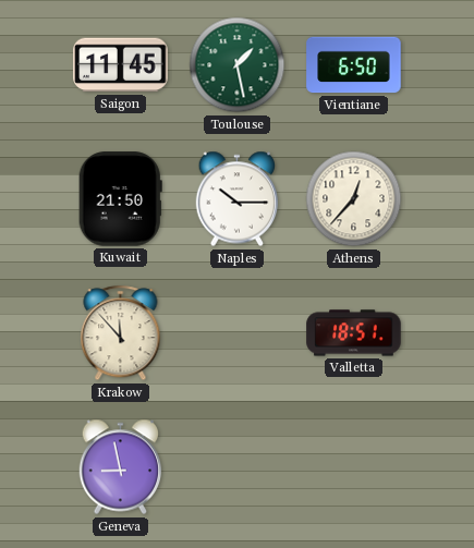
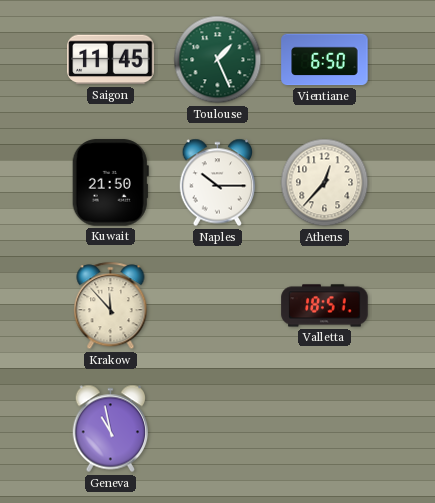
Toulouse: 1:28 -> 1:26
Geneva: 8:58 -> 10:58
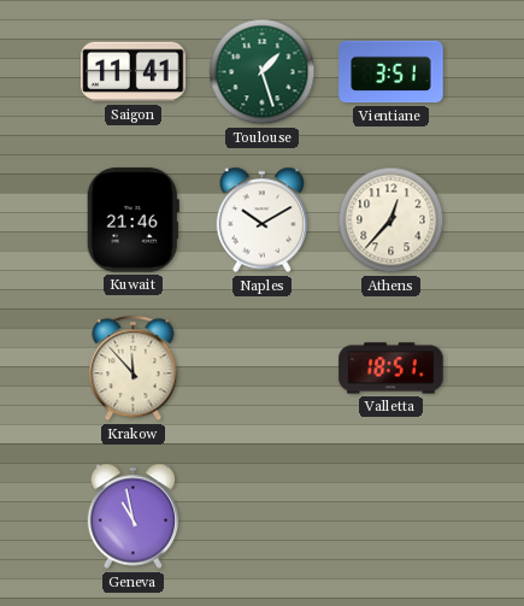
Saigon: 11:45 -> 11:41
Toulouse: 1:26 -> 1:27
Vientiane: 6:50 -> 3:51
Kuwait: 21:50 -> 21:46
Naples: 10:15 -> 10:10
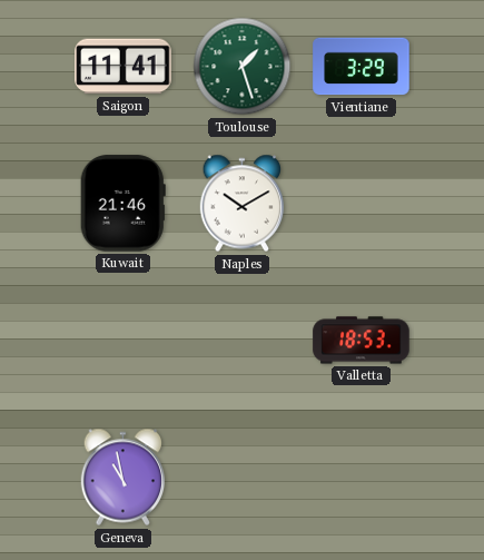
Vientiane: 3:51 -> 3:29
Athens: 12:37 -> none
Krakow: 11:53 -> none
Valletta: 18:51 -> 18:53
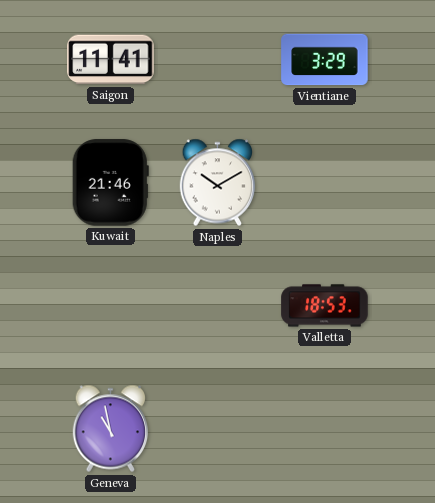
Toulouse: 1:27 -> none
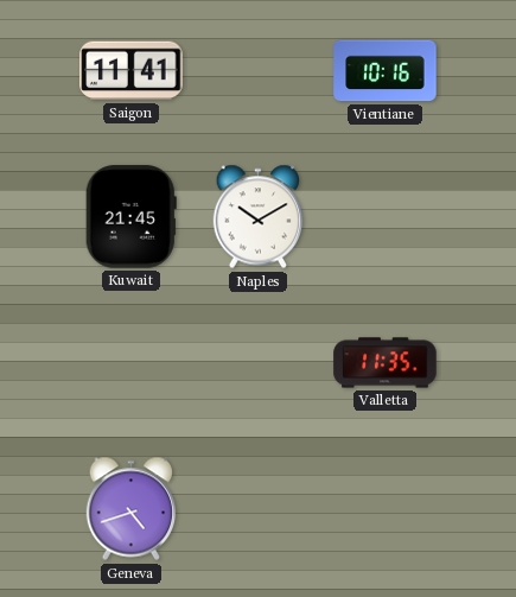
Vientiane: 3:29 -> 10:16
Kuwait: 21:46 -> 21:45
Valletta: 18:53 -> 11:35
Geneva: 10:58 -> 4:42
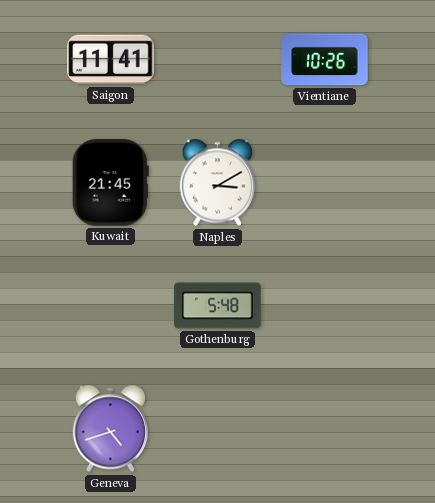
Vientiane: 10:16 -> 10:26
Naples: 10:10 -> 3:10
Gothenburg: none -> 5:48
Valletta: 11:35 -> none
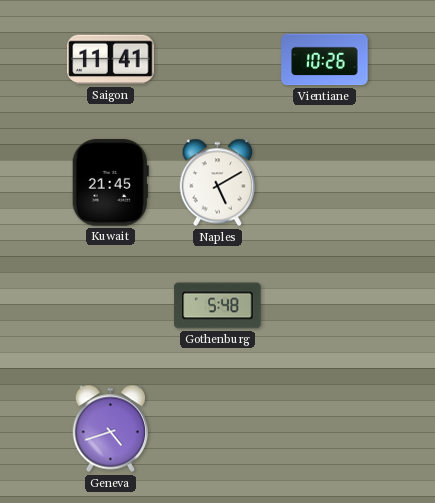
Naples: 3:10 -> 5:10
